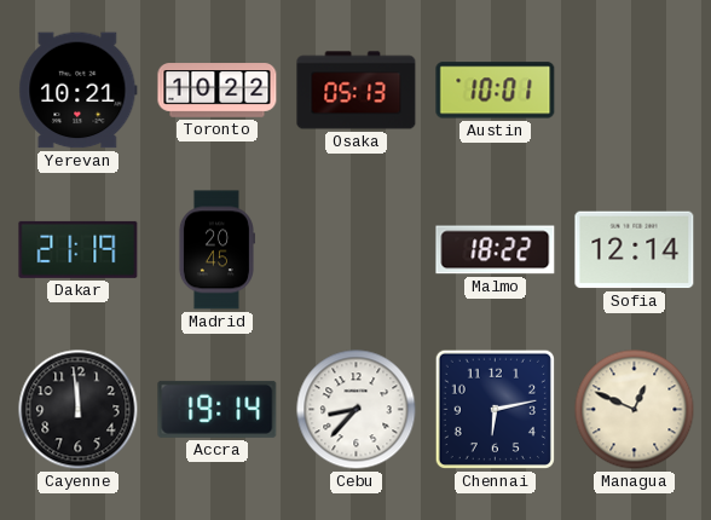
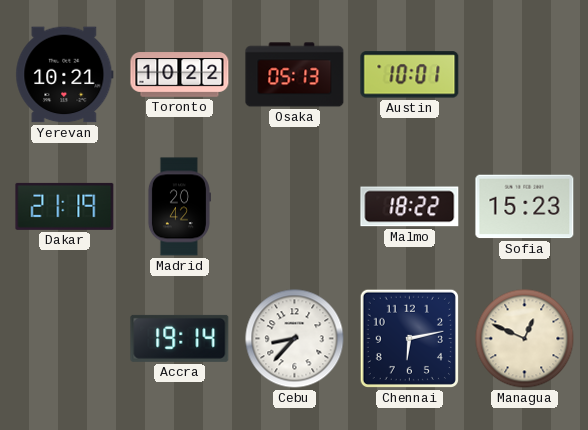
Madrid: 20:45 -> 20:42
Sofia: 12:14 -> 15:23
Cayenne: 11:59 -> none
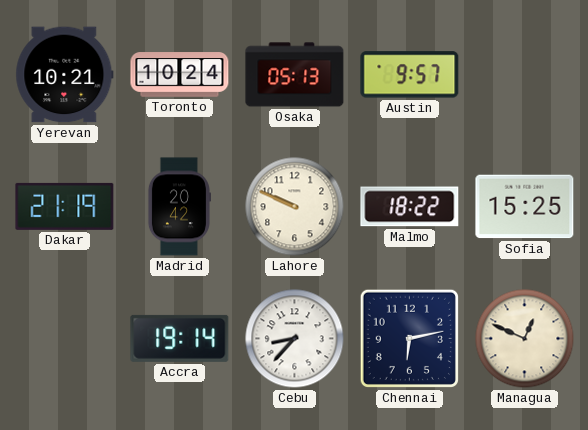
Toronto: 10:22 -> 10:24
Austin: 10:01 -> 9:57
Lahore: none -> 9:49
Sofia: 15:23 -> 15:25
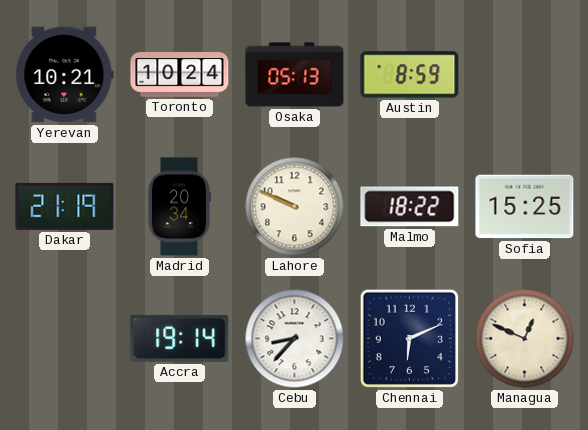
Austin: 9:57 -> 8:59
Madrid: 20:42 -> 20:34
Chennai: 6:13 -> 6:11
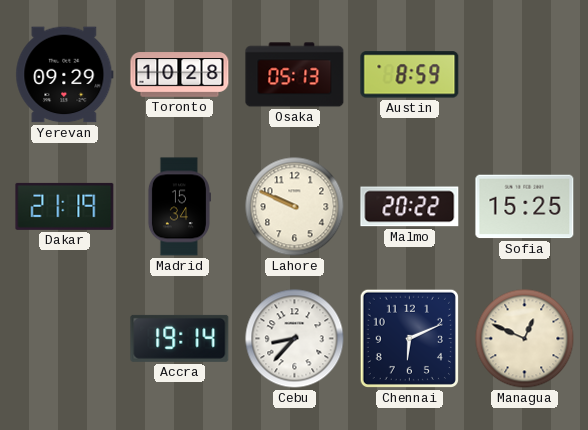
Yerevan: 10:21 -> 09:29
Toronto: 10:24 -> 10:28
Madrid: 20:34 -> 15:34
Malmo: 18:22 -> 20:22
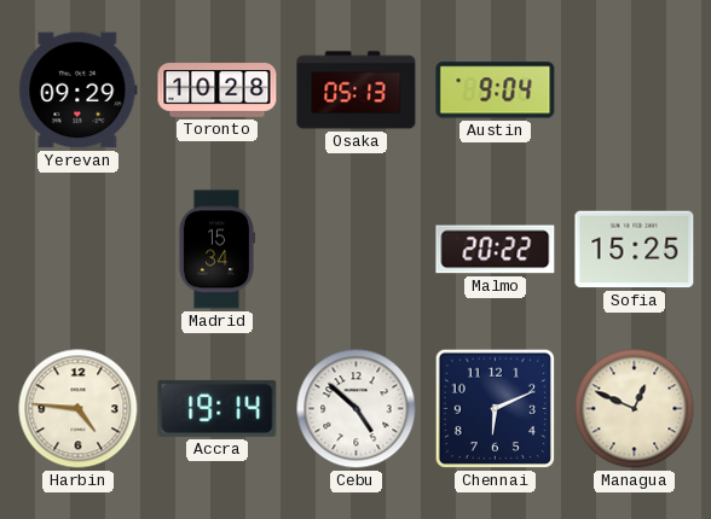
Austin: 8:59 -> 9:04
Dakar: 21:19 -> none
Lahore: 9:49 -> none
Harbin: none -> 4:46
Cebu: 8:37 -> 4:52
